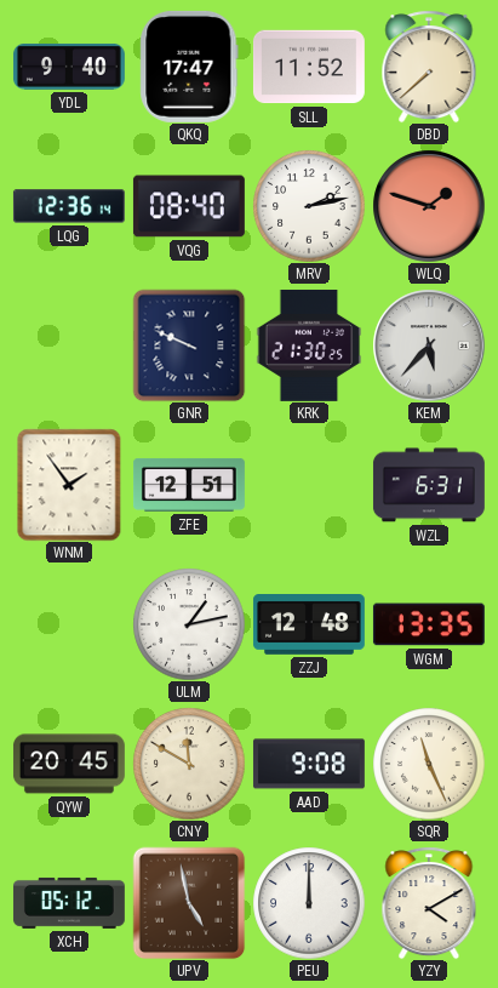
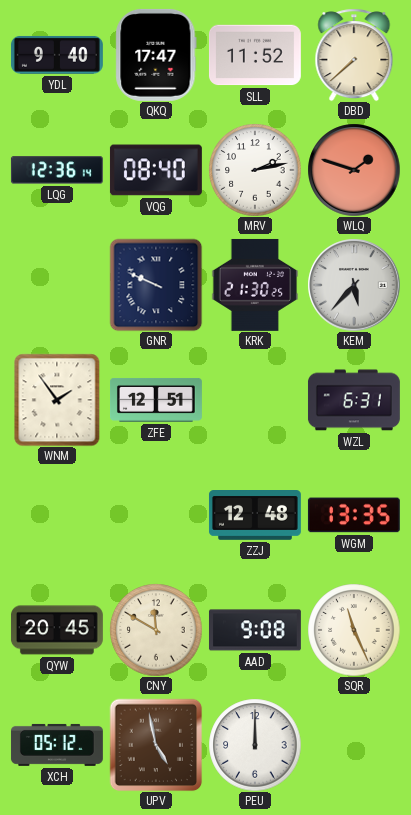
ULM: 1:13 -> none
YZY: 4:10 -> none
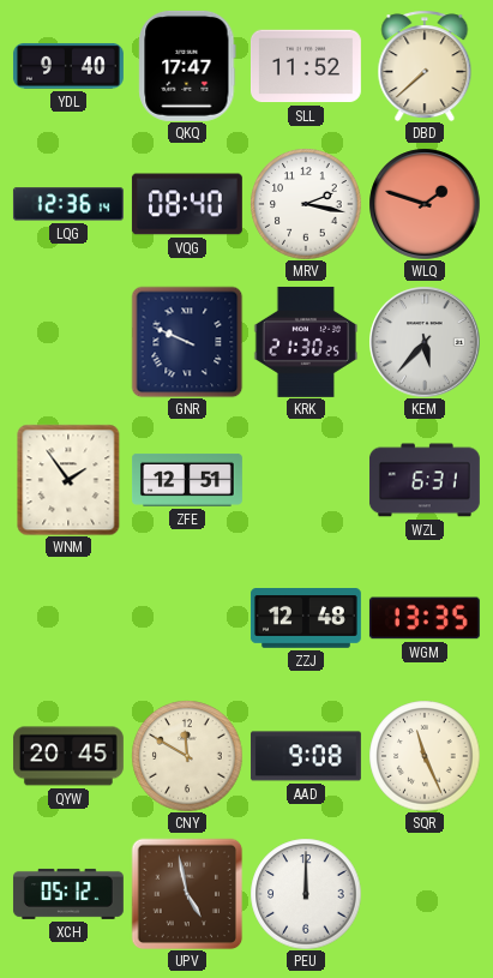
MRV: 2:13 -> 2:17
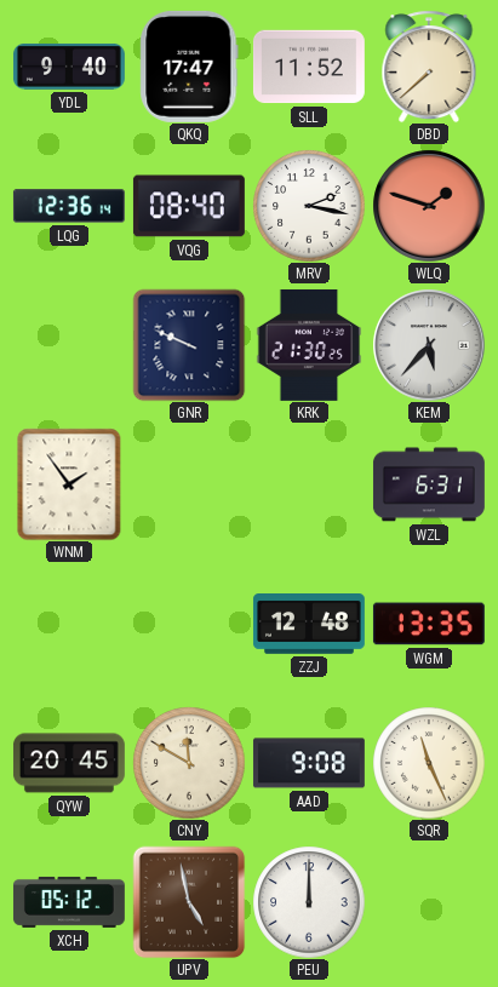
ZFE: 12:51 -> none
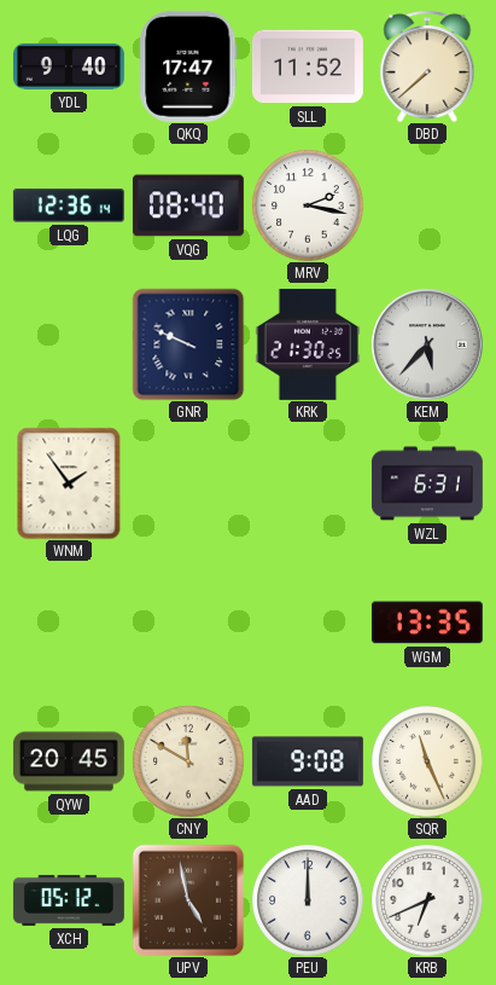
WLQ: 1:48 -> none
ZZJ: 12:48 -> none
KRB: none -> 6:41
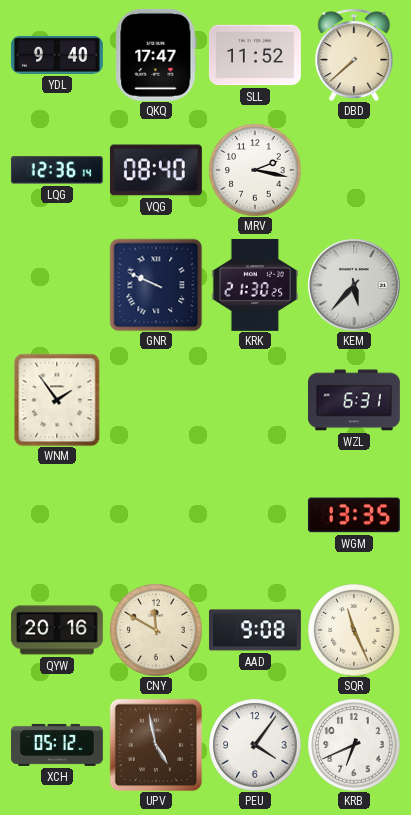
QYW: 20:45 -> 20:16
PEU: 12:00 -> 4:06
